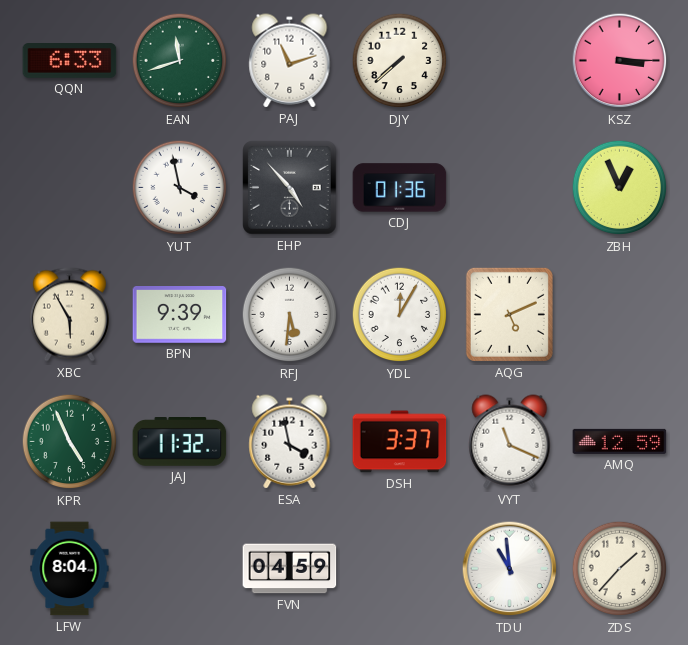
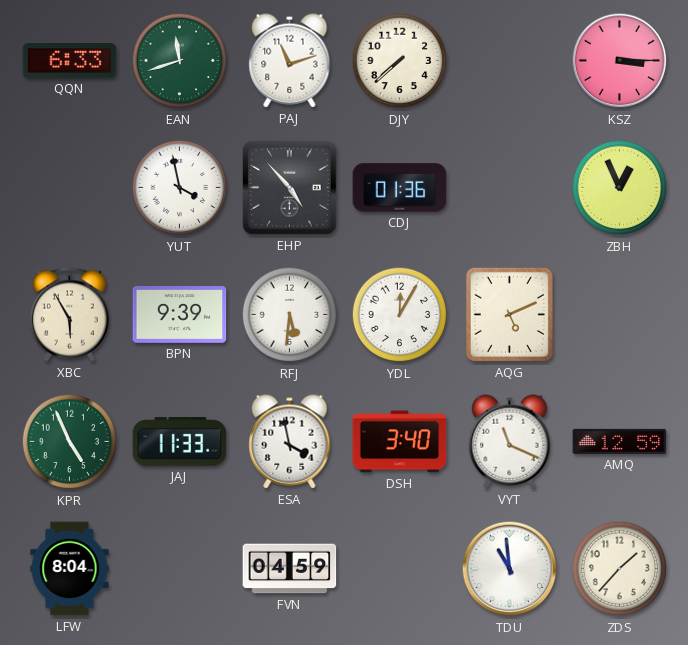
JAJ: 11:32 -> 11:33
DSH: 3:37 -> 3:40
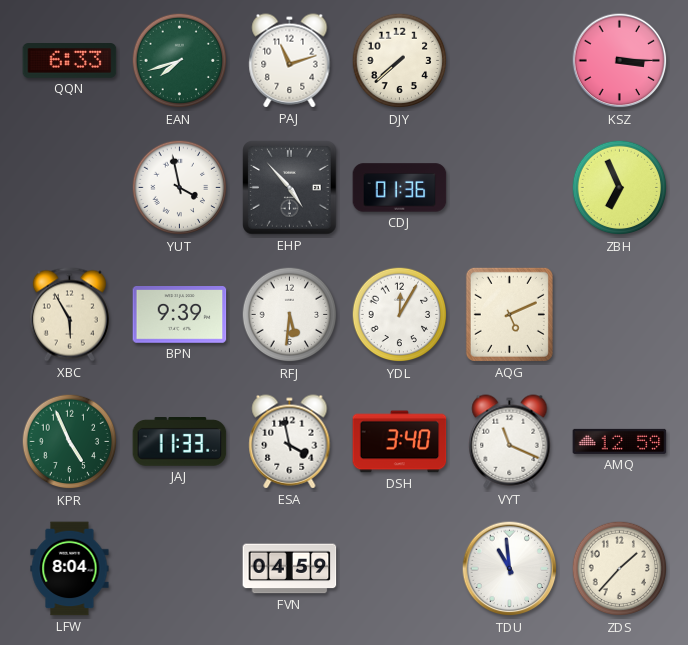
EAN: 11:42 -> 7:42
ZBH: 12:56 -> 6:56
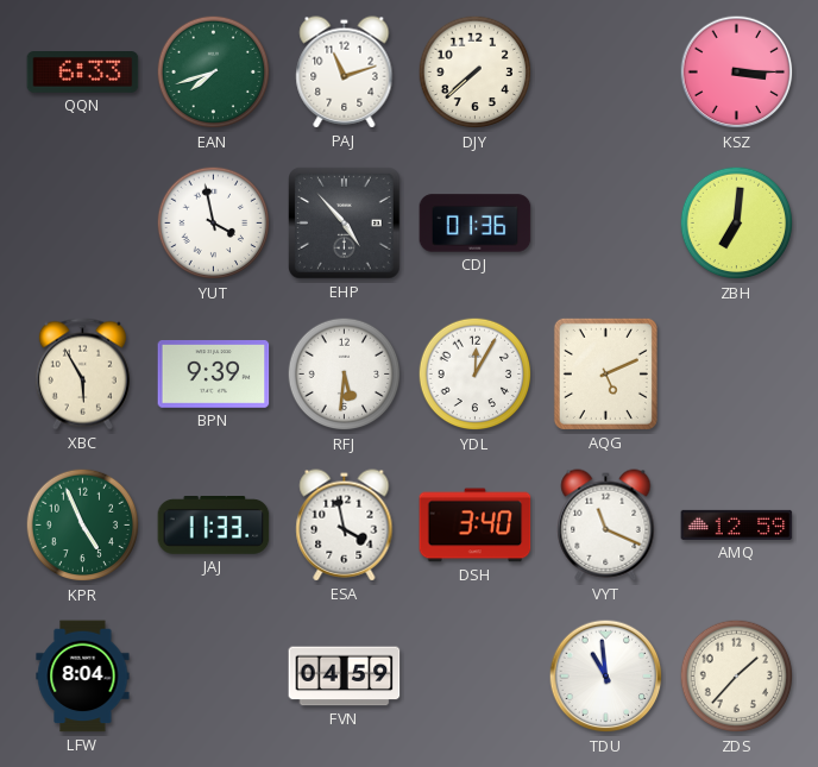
ZBH: 6:56 -> 7:01
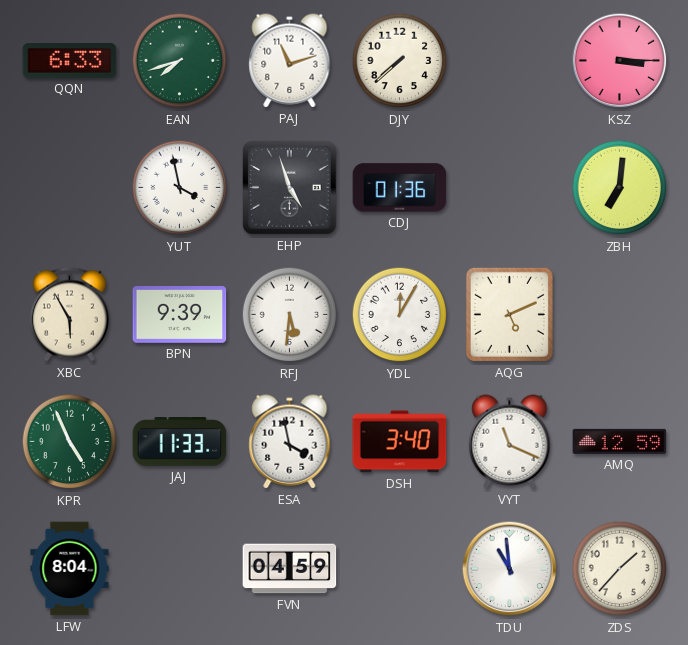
EHP: 4:53 -> 4:57
